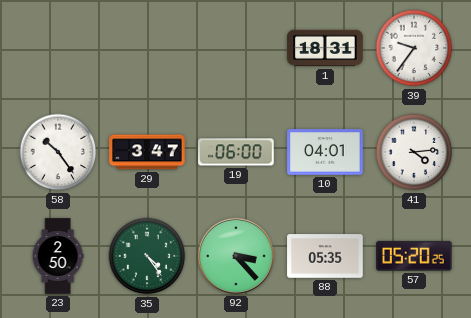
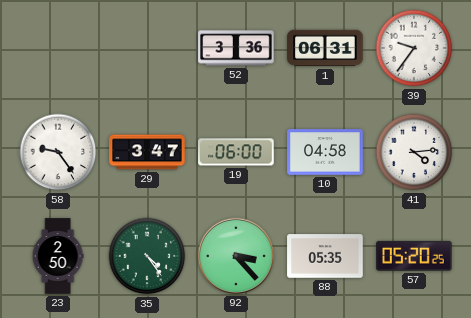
52: none -> 3:36
1: 18:31 -> 06:31
58: 10:24 -> 9:24
10: 04:01 -> 04:58
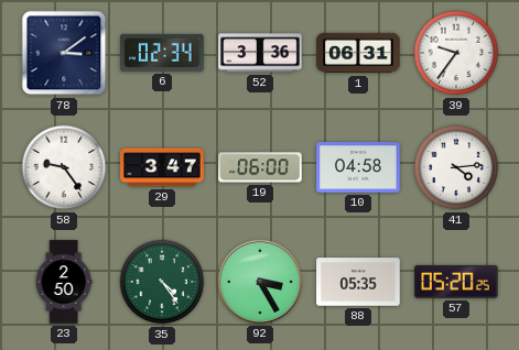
78: none -> 3:09
6: none -> 02:34
92: 3:23 -> 3:25
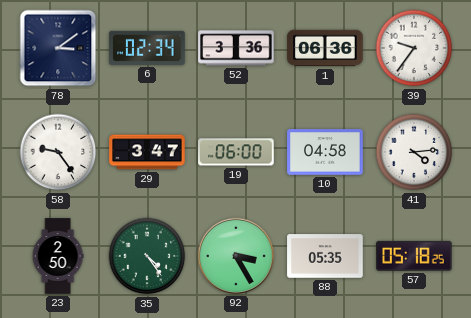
1: 06:31 -> 06:36
57: 05:20 -> 05:18
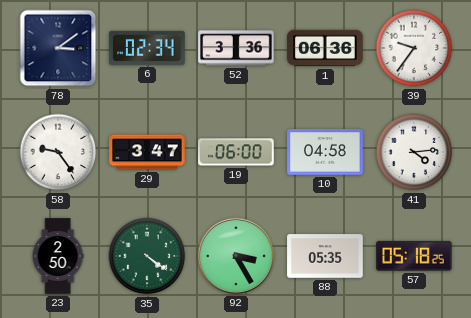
35: 4:24 -> 4:21
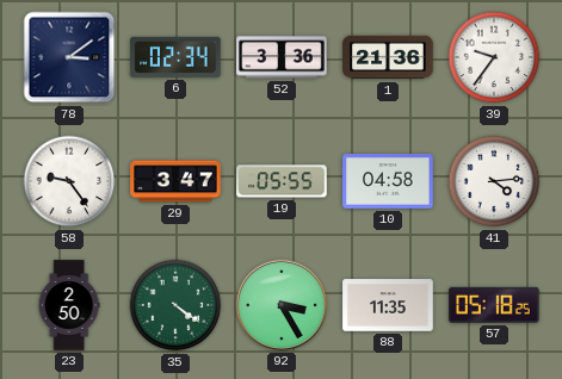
1: 06:36 -> 21:36
19: 06:00 -> 05:55
88: 05:35 -> 11:35
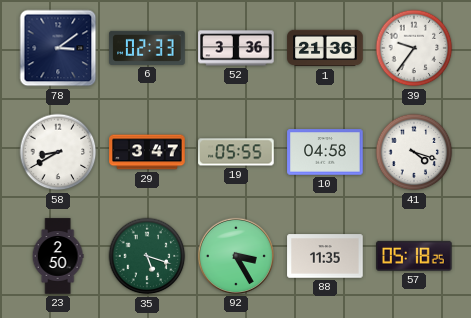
6: 02:34 -> 02:33
58: 9:24 -> 8:40
41: 4:14 -> 4:18
35: 4:21 -> 5:18
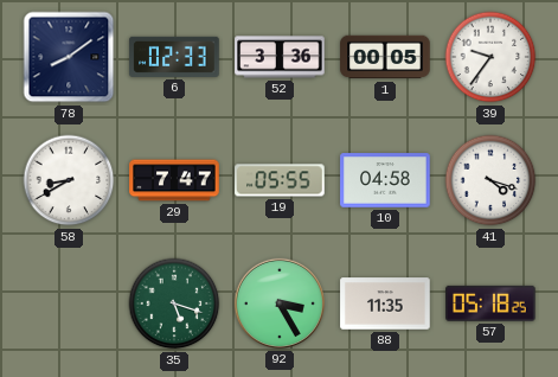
78: 3:09 -> 8:09
1: 21:36 -> 00:05
29: 3:47 -> 7:47
23: 2:50 -> none
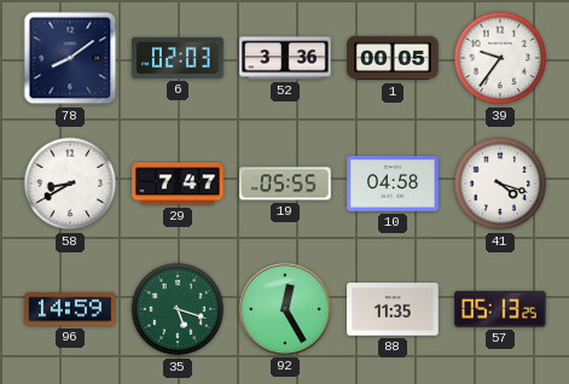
6: 02:33 -> 02:03
96: none -> 14:59
92: 3:25 -> 12:25
57: 05:18 -> 05:13
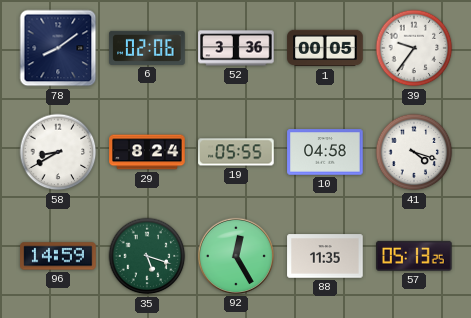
6: 02:03 -> 02:06
29: 7:47 -> 8:24
